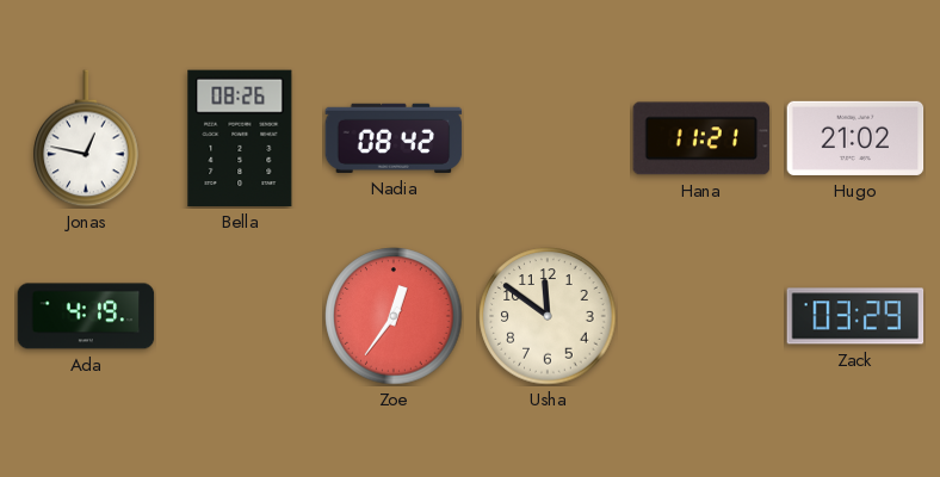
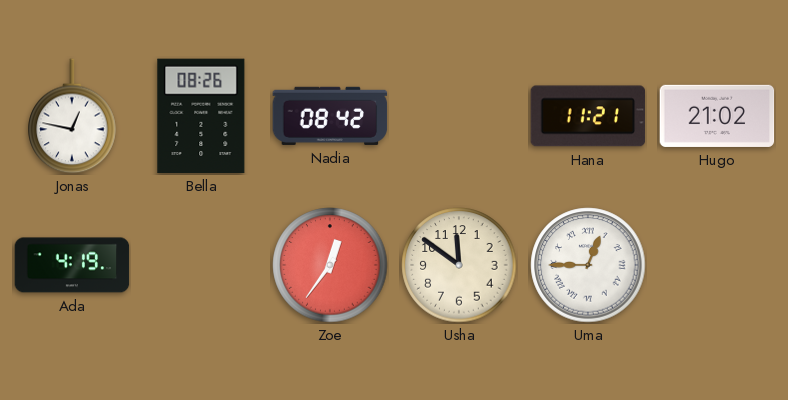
Uma: none -> 12:45
Zack: 03:29 -> none
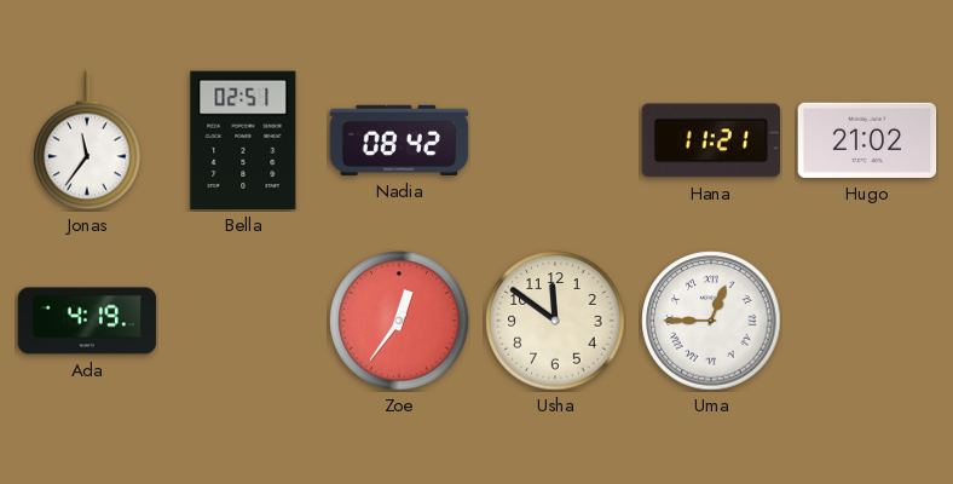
Jonas: 12:47 -> 11:36
Bella: 08:26 -> 02:51
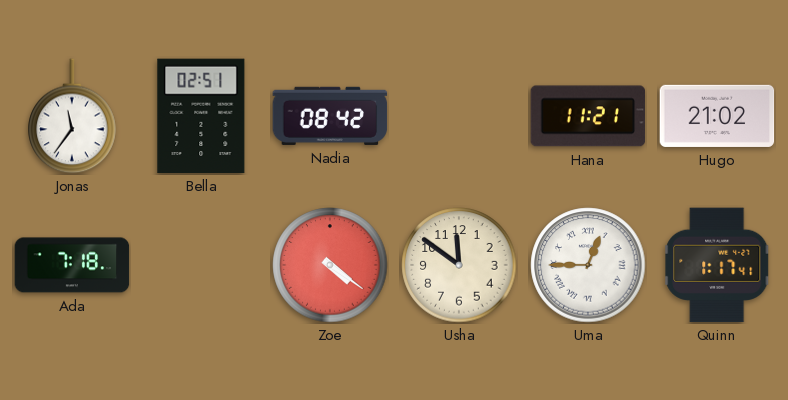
Ada: 4:19 -> 7:18
Zoe: 12:36 -> 4:21
Quinn: none -> 1:17
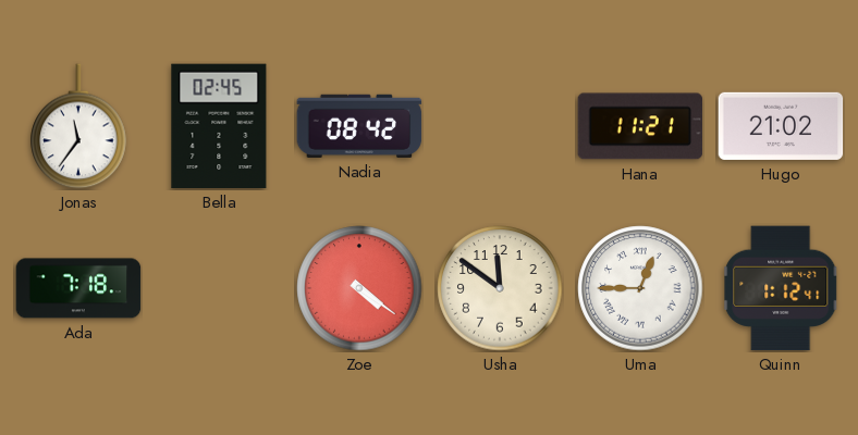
Bella: 02:51 -> 02:45
Quinn: 1:17 -> 1:12
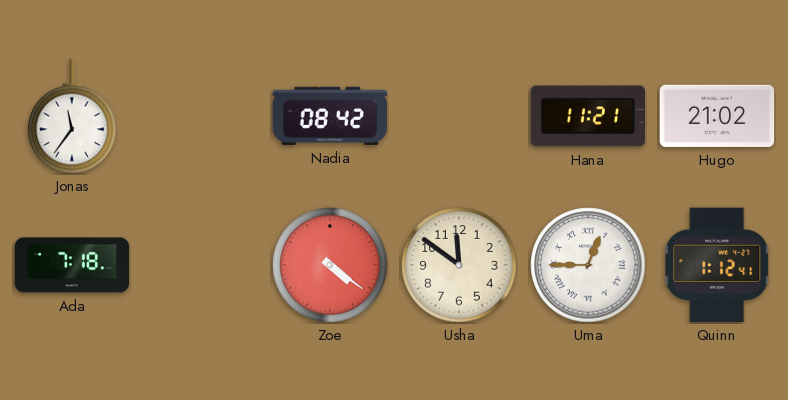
Bella: 02:45 -> none
